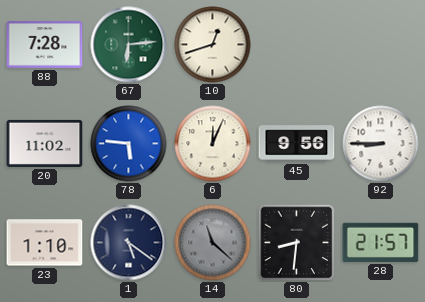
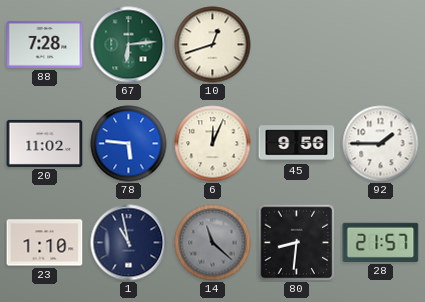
92: 8:45 -> 1:45
1: 5:21 -> 10:58
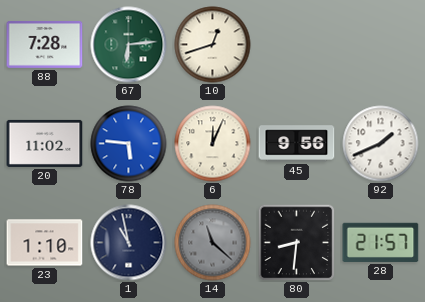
92: 1:45 -> 1:41
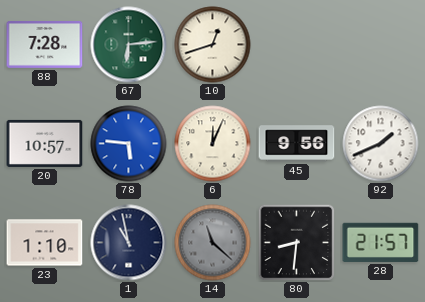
20: 11:02 -> 10:57
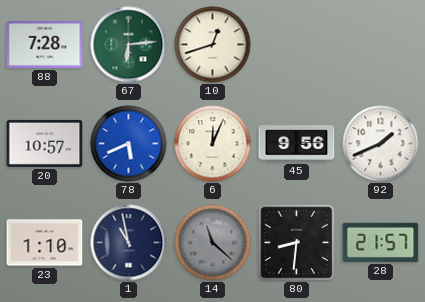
78: 5:46 -> 5:41
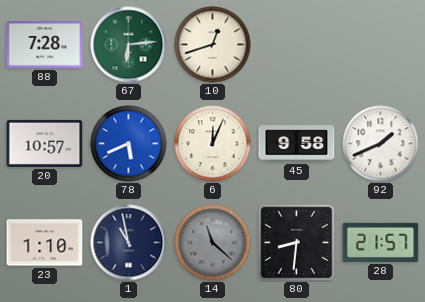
45: 9:56 -> 9:58
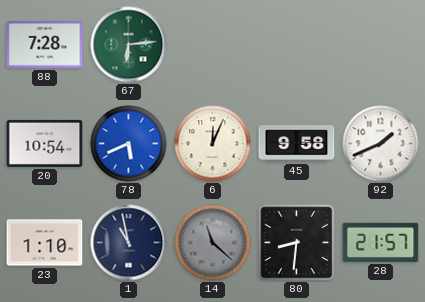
10: 12:42 -> none
20: 10:57 -> 10:54
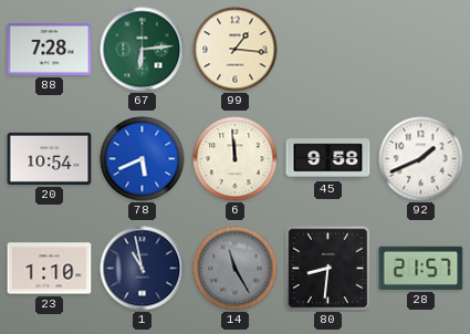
99: none -> 1:16
6: 12:04 -> 11:59
14: 11:22 -> 11:25
